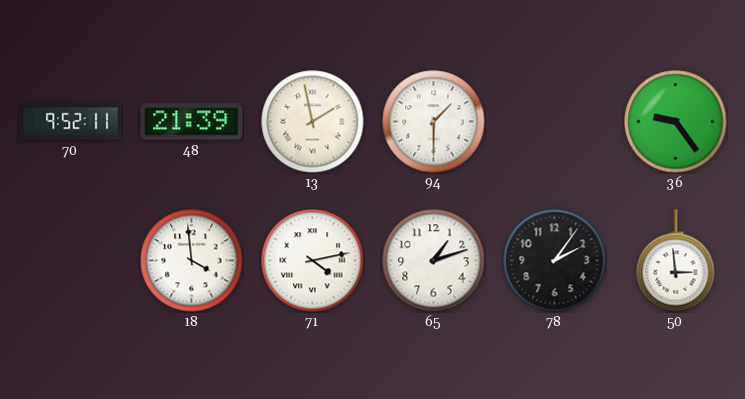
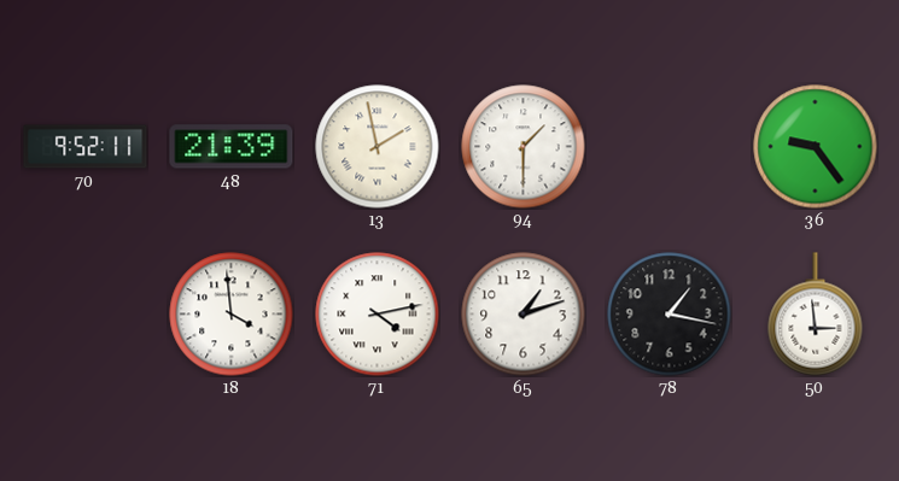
78: 2:06 -> 1:17
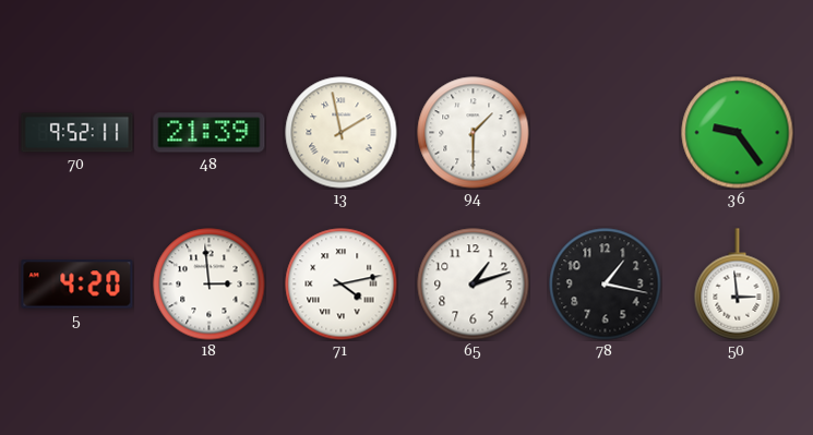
5: none -> 4:20
18: 3:59 -> 2:59
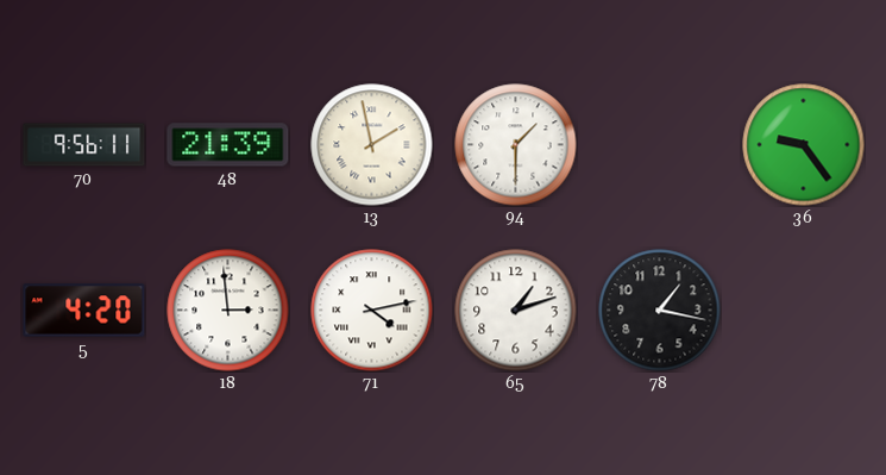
70: 9:52 -> 9:56
50: 2:59 -> none
